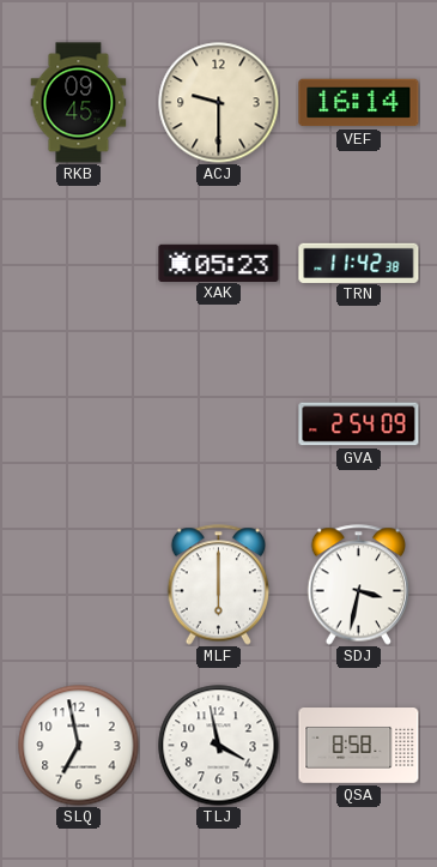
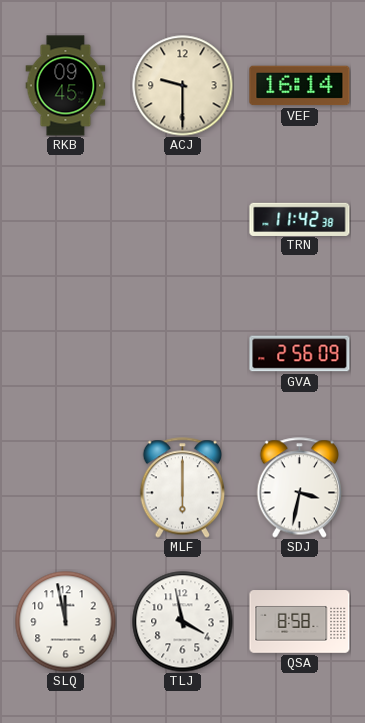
XAK: 05:23 -> none
GVA: 2:54 -> 2:56
SLQ: 6:58 -> 11:58
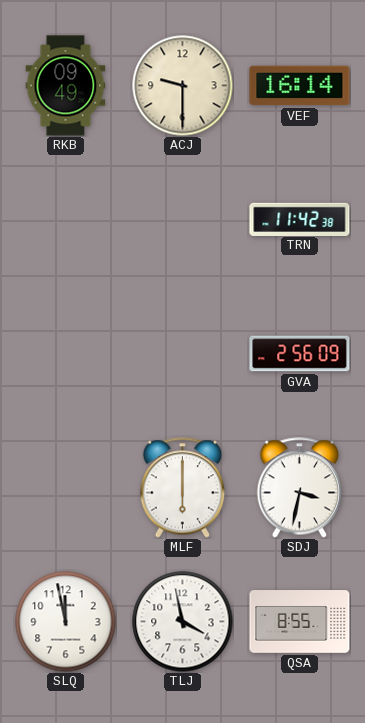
RKB: 09:45 -> 09:49
QSA: 8:58 -> 8:55
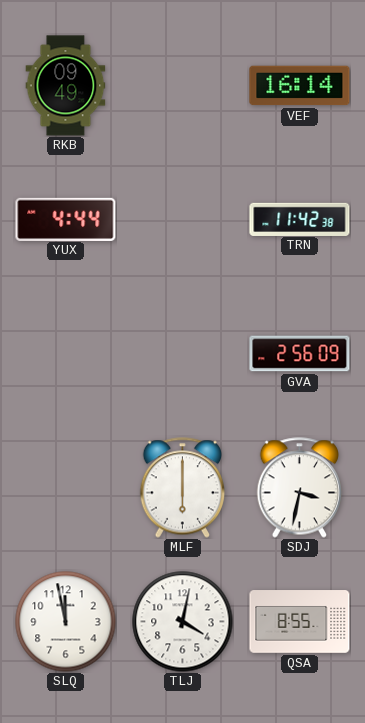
ACJ: 9:30 -> none
YUX: none -> 4:44
TLJ: 3:58 -> 4:02
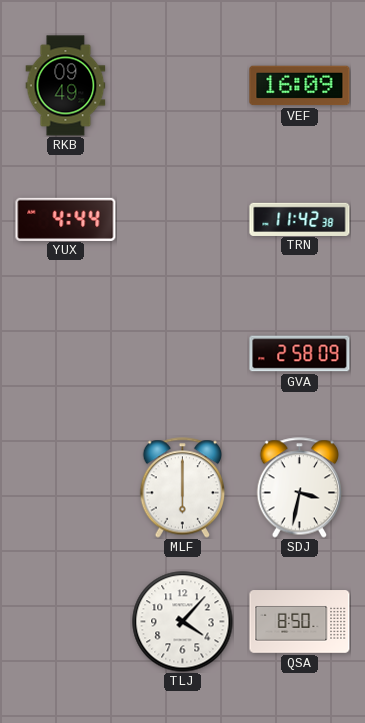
VEF: 16:14 -> 16:09
GVA: 2:56 -> 2:58
SLQ: 11:58 -> none
TLJ: 4:02 -> 4:07
QSA: 8:55 -> 8:50
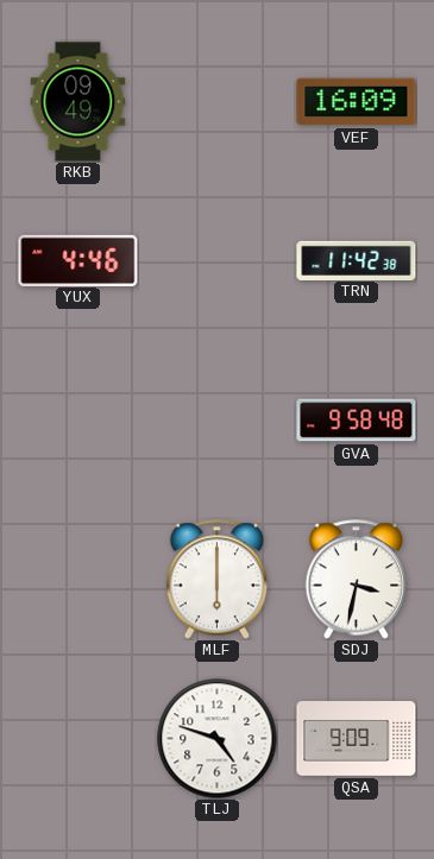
YUX: 4:44 -> 4:46
GVA: 2:58 -> 9:58
TLJ: 4:07 -> 4:48
QSA: 8:50 -> 9:09
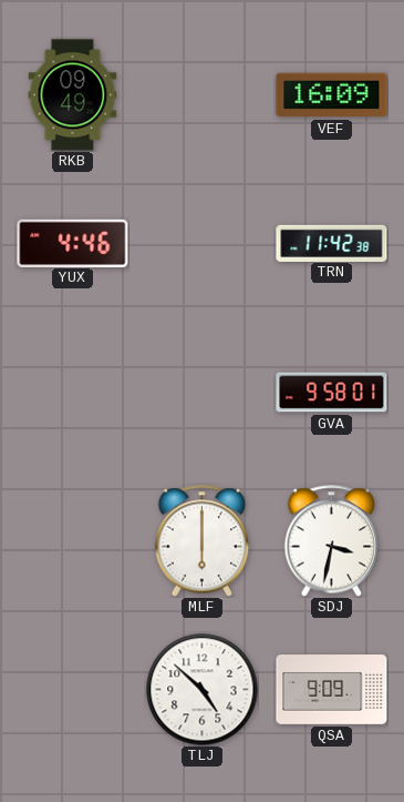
GVA: 9:58:48 -> 9:58:01
TLJ: 4:48 -> 4:52
